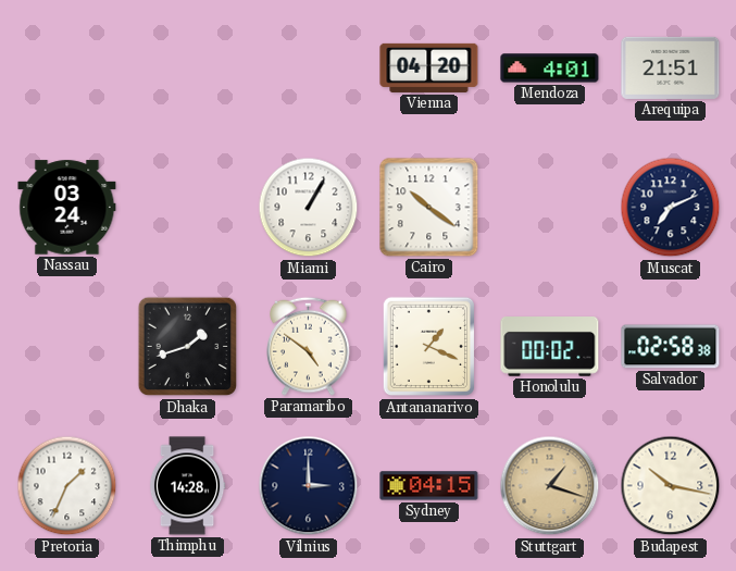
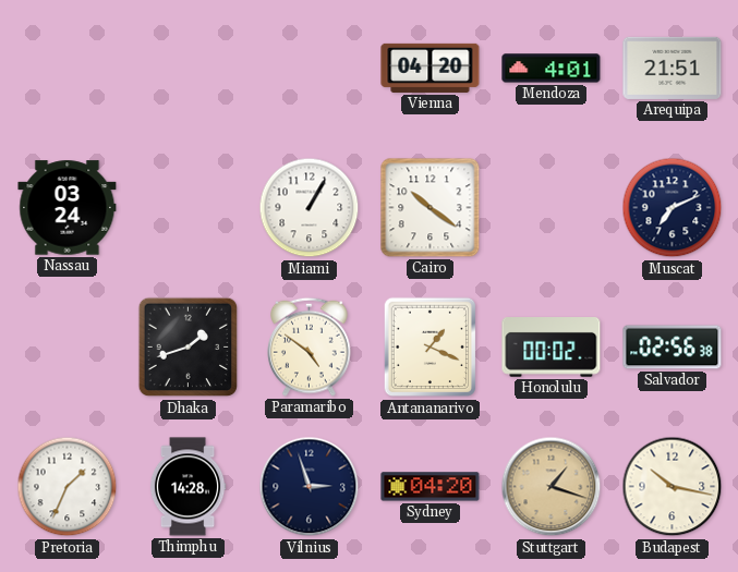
Salvador: 02:58 -> 02:56
Vilnius: 3:00 -> 2:57
Sydney: 04:15 -> 04:20
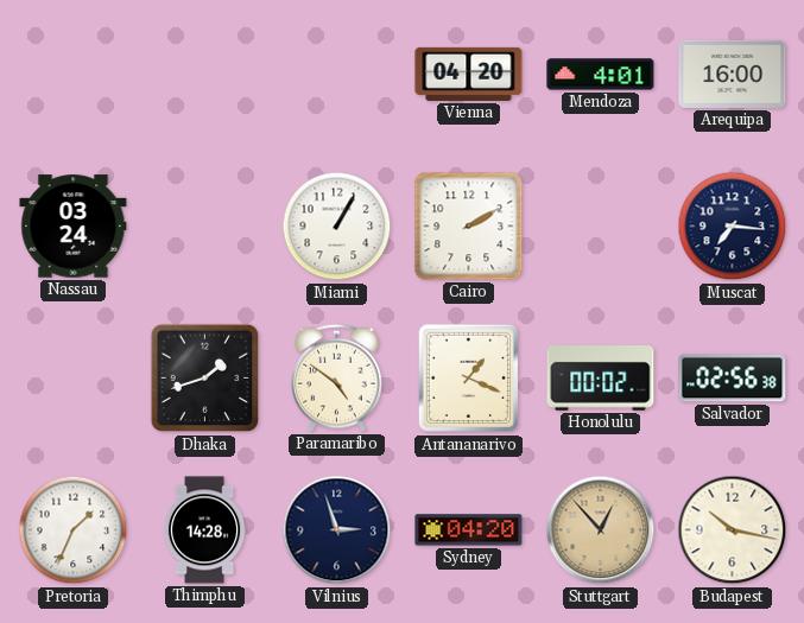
Arequipa: 21:51 -> 16:00
Cairo: 10:21 -> 2:10
Muscat: 7:11 -> 7:16
Stuttgart: 1:18 -> 12:53
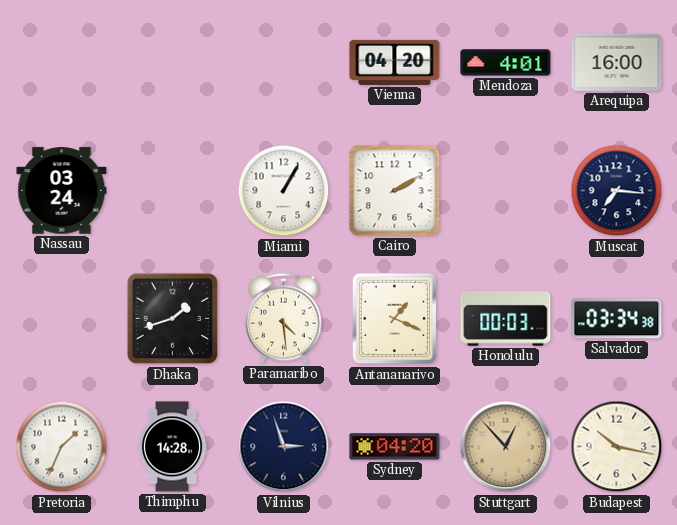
Paramaribo: 4:51 -> 4:29
Honolulu: 00:02 -> 00:03
Salvador: 02:56 -> 03:34
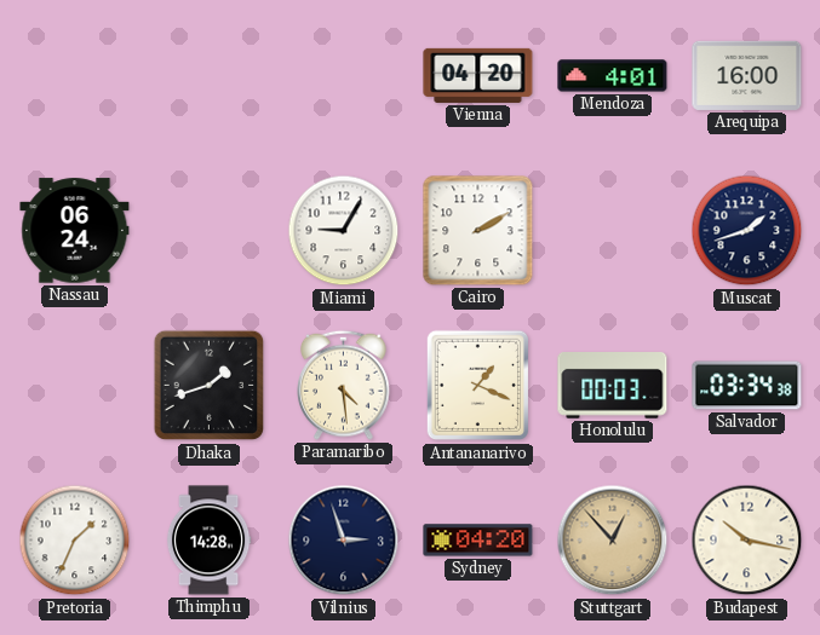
Nassau: 03:24 -> 06:24
Miami: 1:05 -> 9:05
Muscat: 7:16 -> 1:42
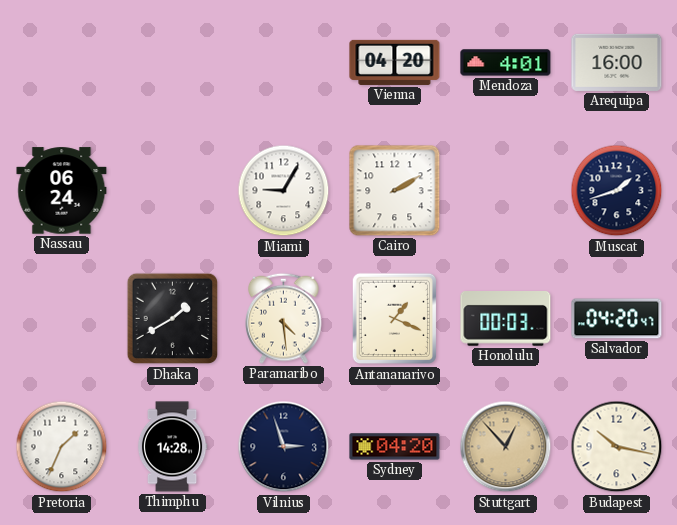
Dhaka: 1:42 -> 1:40
Salvador: 03:34 -> 04:20
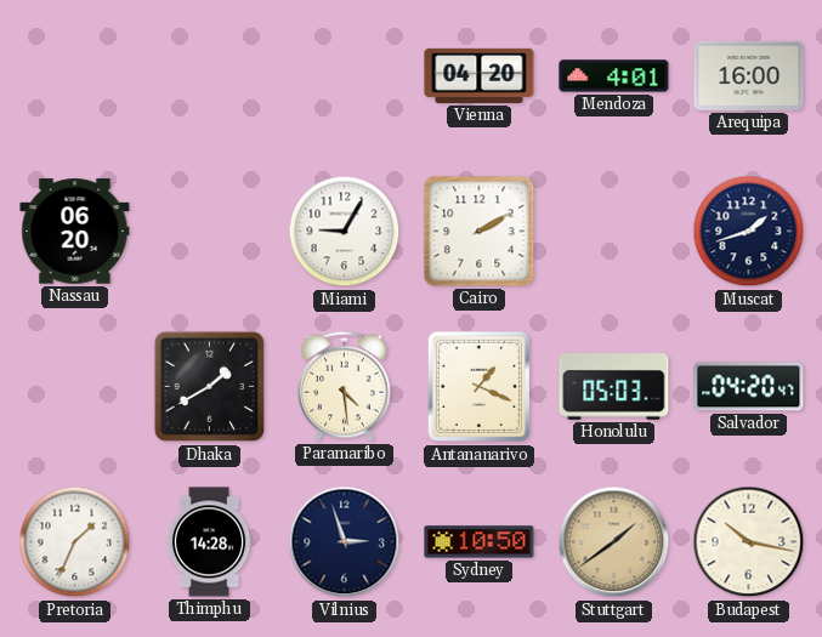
Nassau: 06:24 -> 06:20
Honolulu: 00:03 -> 05:03
Sydney: 04:20 -> 10:50
Stuttgart: 12:53 -> 1:39
